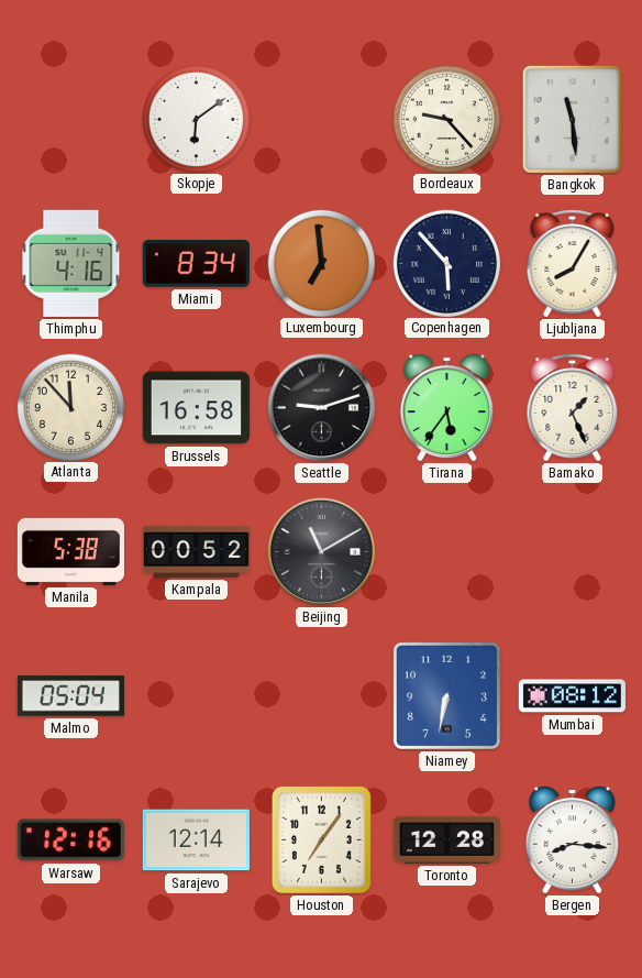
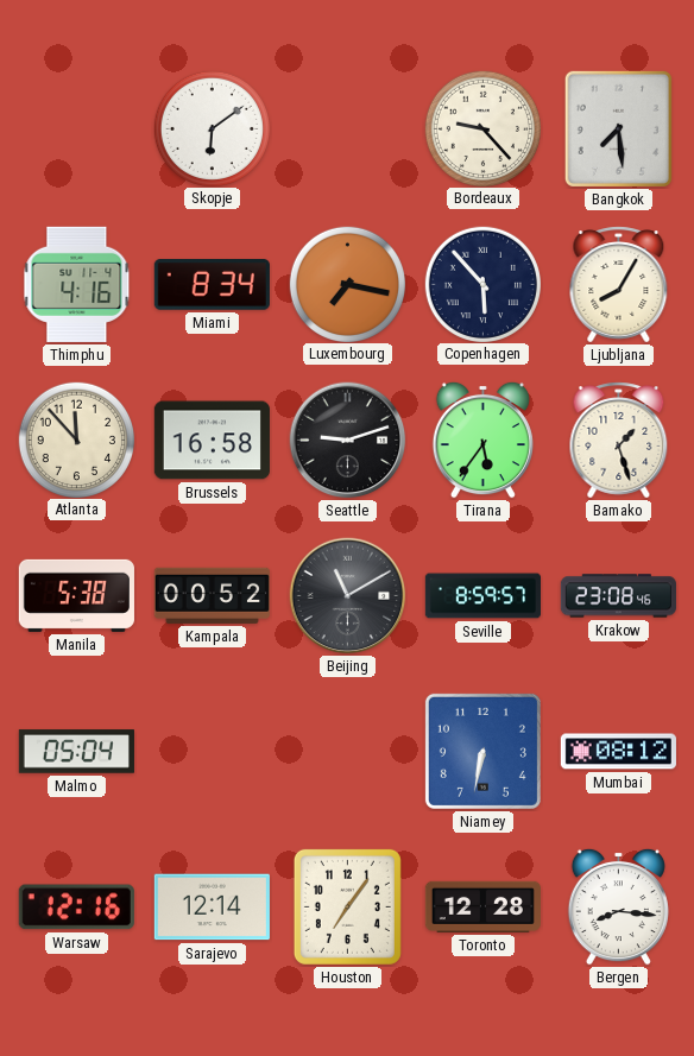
Bangkok: 11:29 -> 7:29
Luxembourg: 6:59 -> 7:17
Bamako: 1:26 -> 1:27
Seville: none -> 8:59
Krakow: none -> 23:08
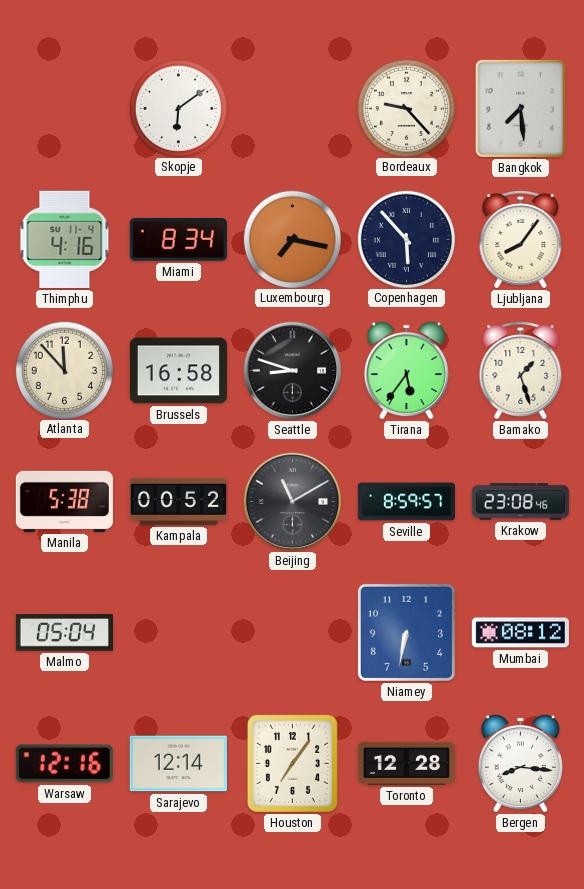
Ljubljana: 8:05 -> 8:06
Seattle: 9:12 -> 8:48
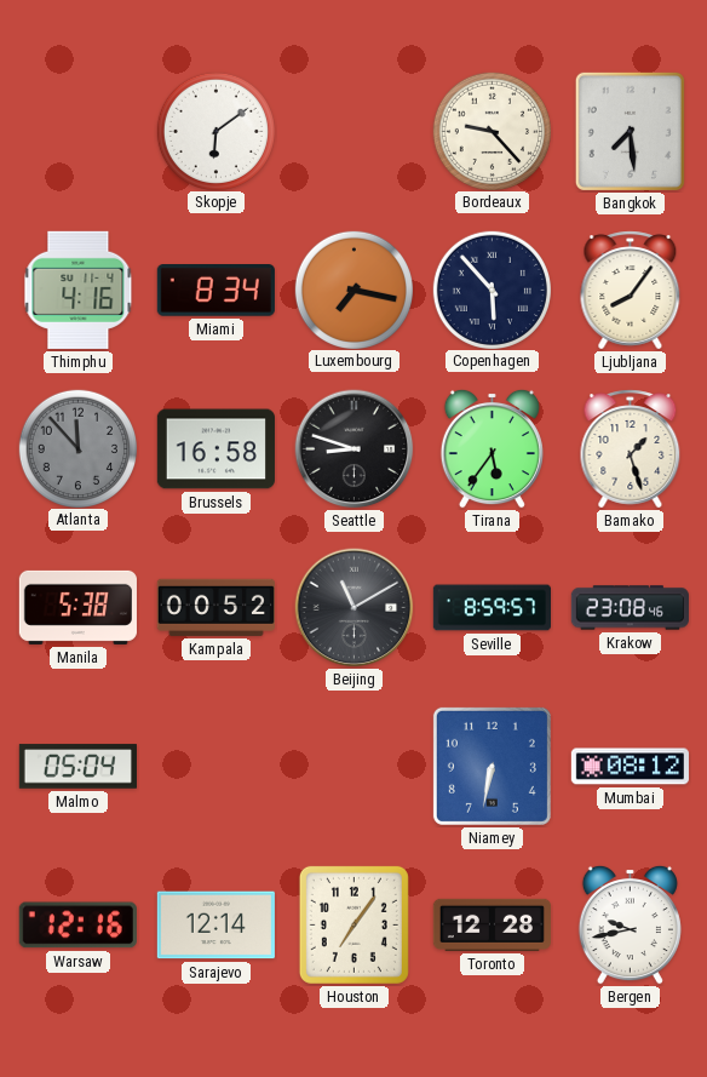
Atlanta dial: cream -> grey
Bergen: 8:16 -> 9:43
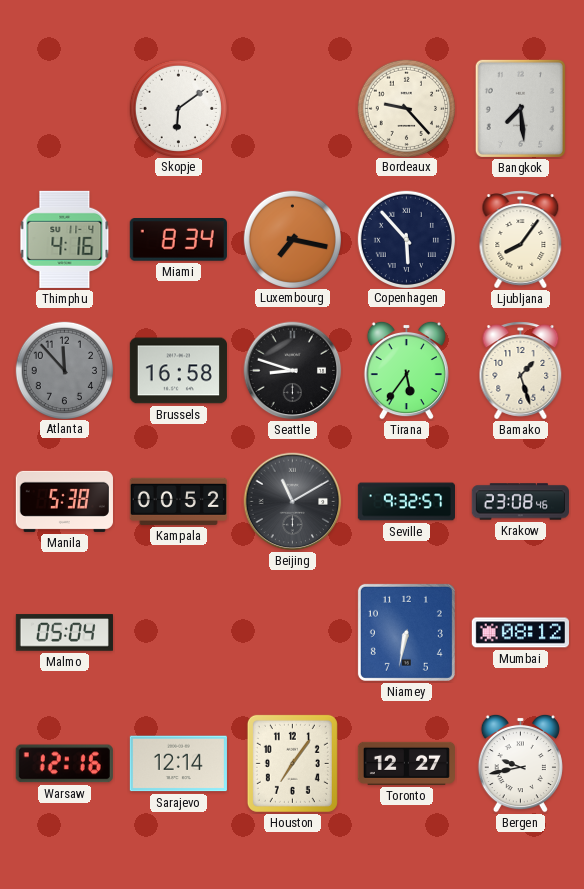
Seville: 8:59 -> 9:32
Toronto: 12:28 -> 12:27
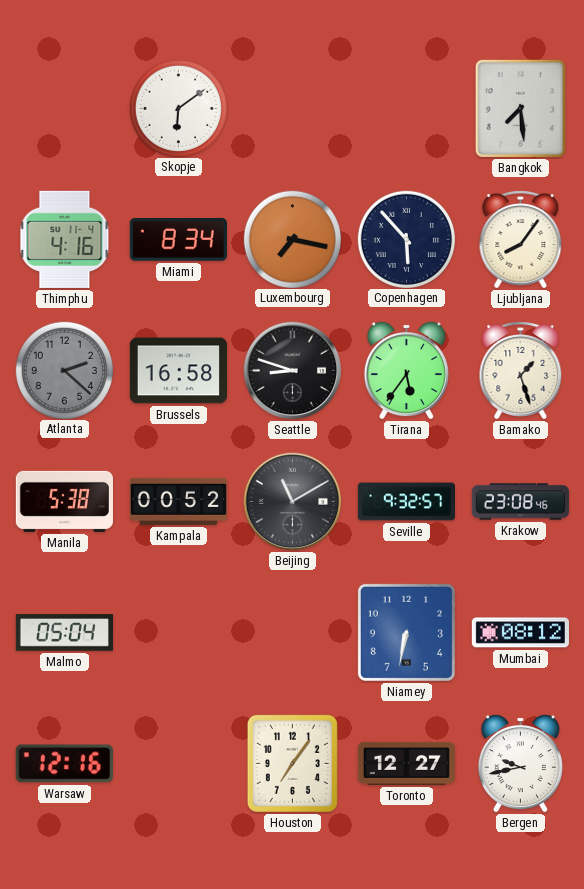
Bordeaux: 9:23 -> none
Atlanta: 11:53 -> 2:22
Sarajevo: 12:14 -> none
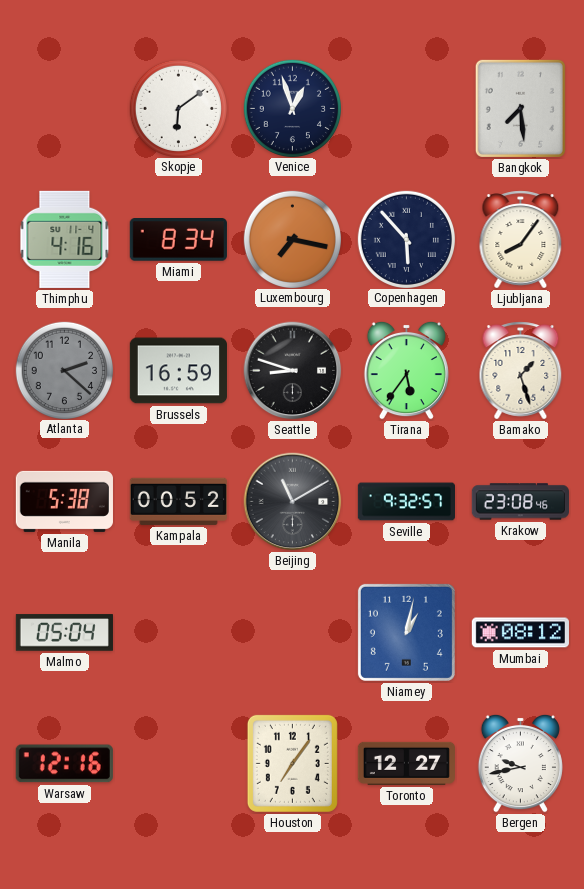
Venice: none -> 12:57
Brussels: 16:58 -> 16:59
Niamey: 6:32 -> 1:02
